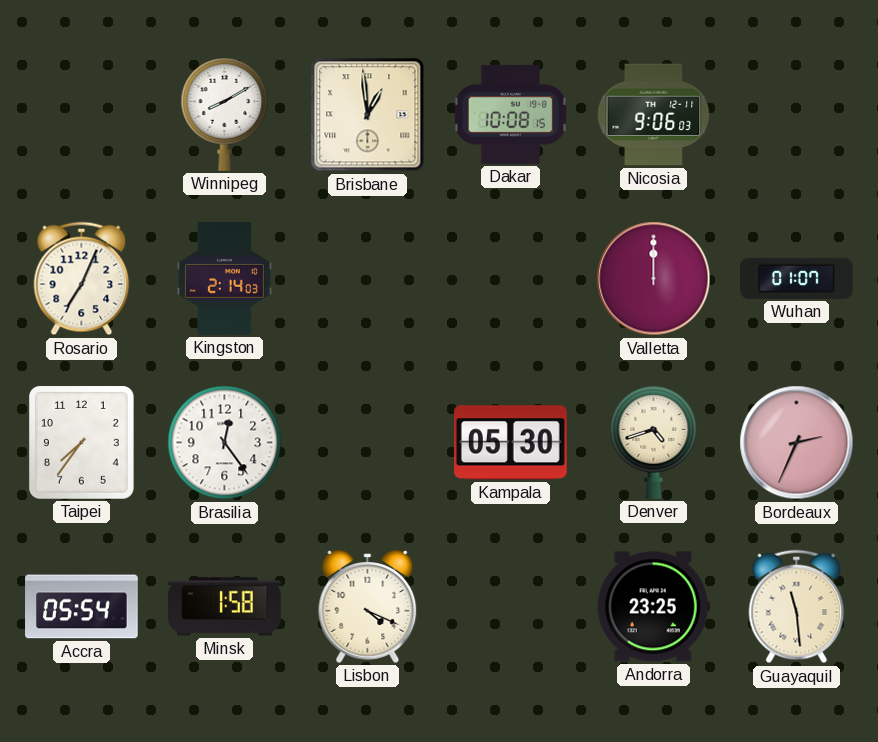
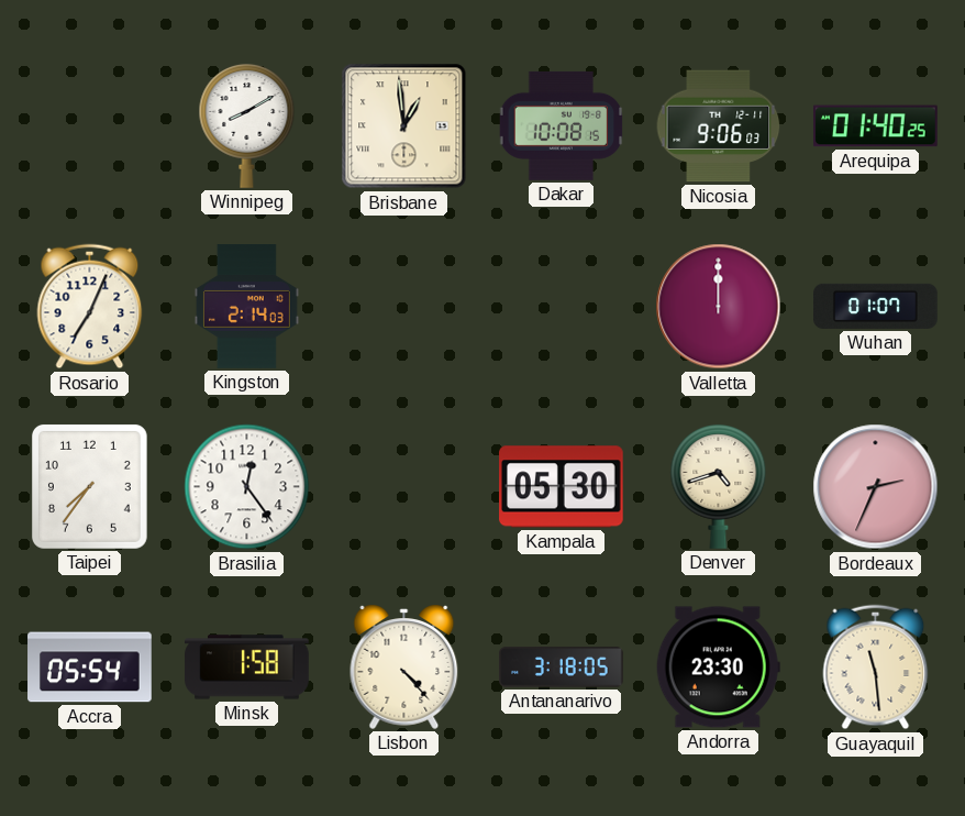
Arequipa: none -> 01:40
Lisbon: 4:19 -> 4:23
Antananarivo: none -> 3:18
Andorra: 23:25 -> 23:30
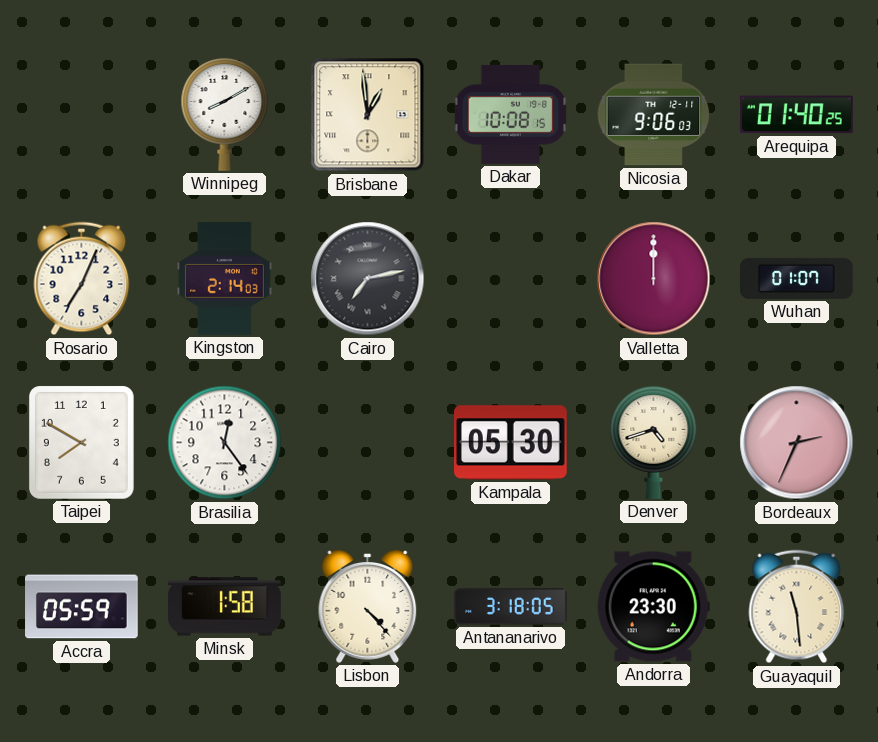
Cairo: none -> 7:13
Taipei: 7:36 -> 7:50
Accra: 05:54 -> 05:59
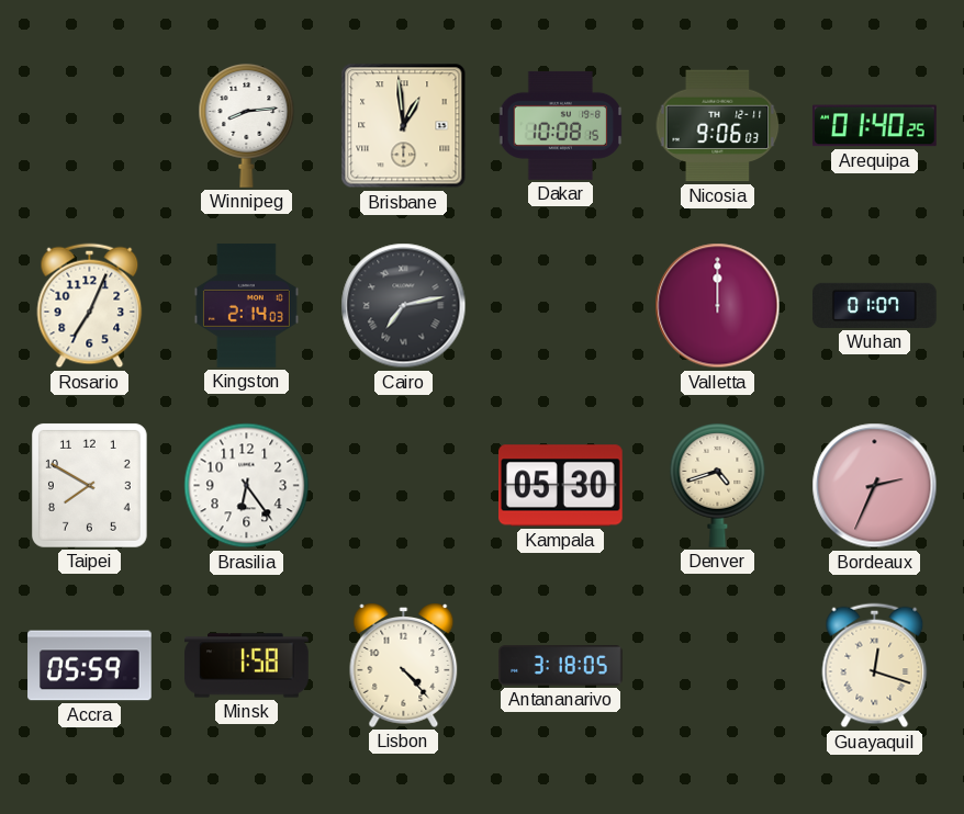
Winnipeg: 8:10 -> 8:14
Brasilia: 12:24 -> 6:24
Andorra: 23:30 -> none
Guayaquil: 11:29 -> 12:18
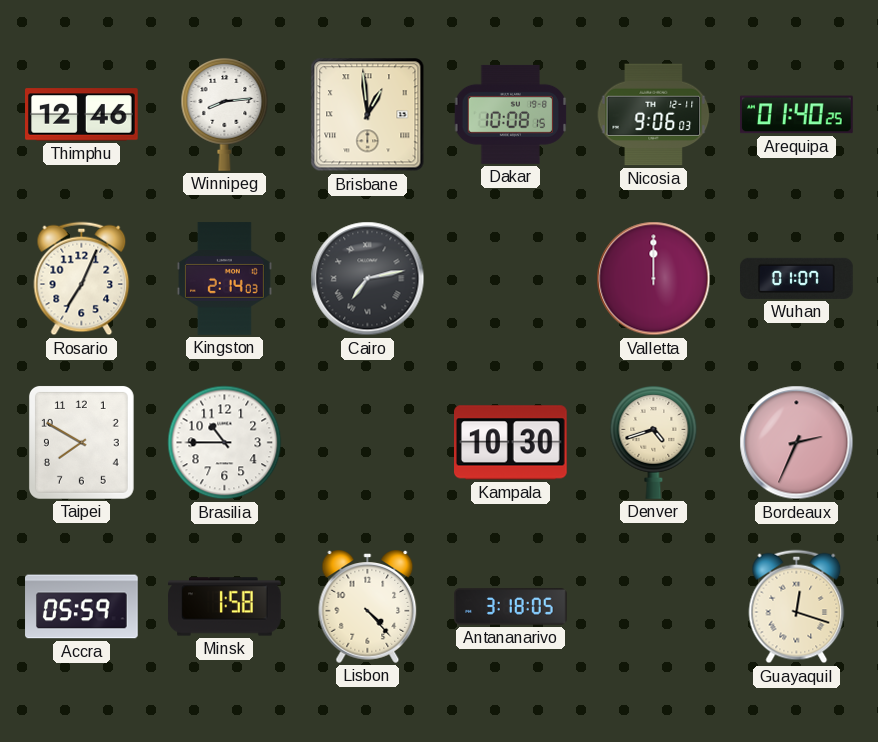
Thimphu: none -> 12:46
Brasilia: 6:24 -> 10:45
Kampala: 05:30 -> 10:30
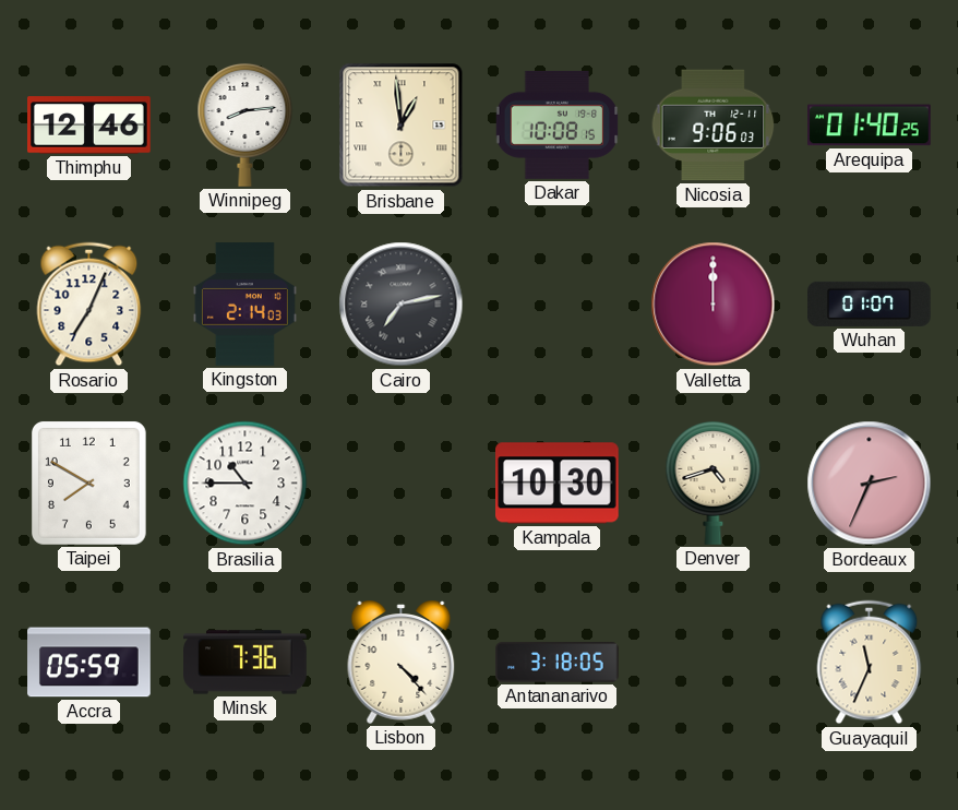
Minsk: 1:58 -> 7:36
Guayaquil: 12:18 -> 11:34
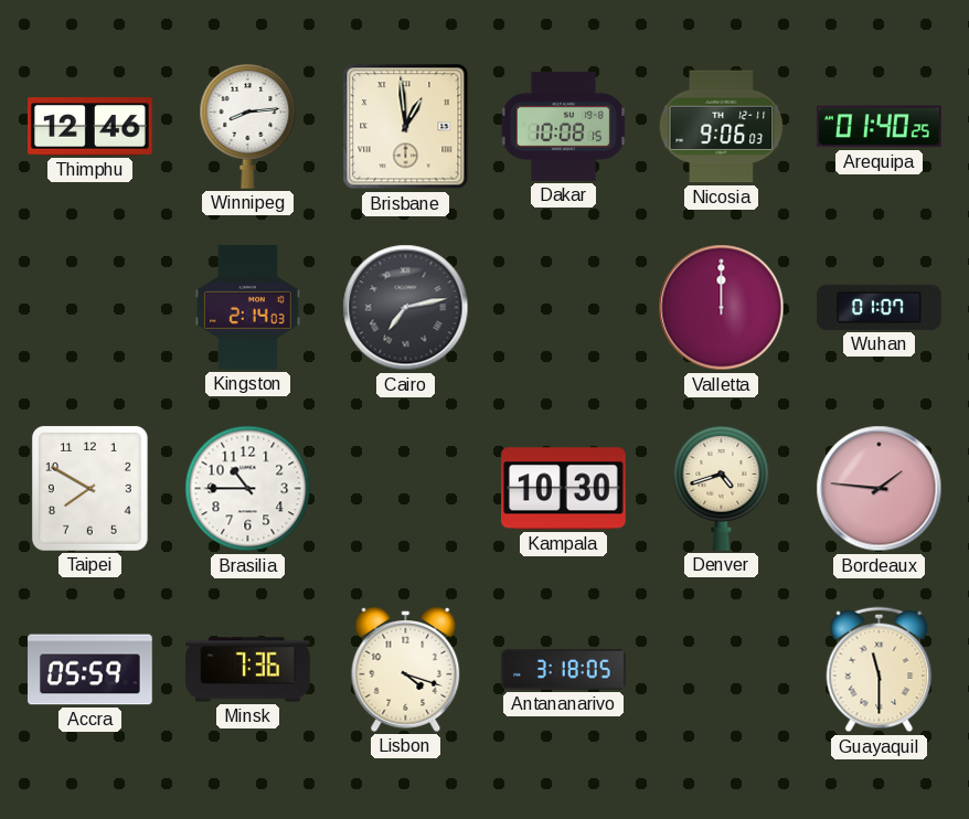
Rosario: 7:04 -> none
Bordeaux: 2:34 -> 1:46
Lisbon: 4:23 -> 4:18
Guayaquil: 11:34 -> 11:30
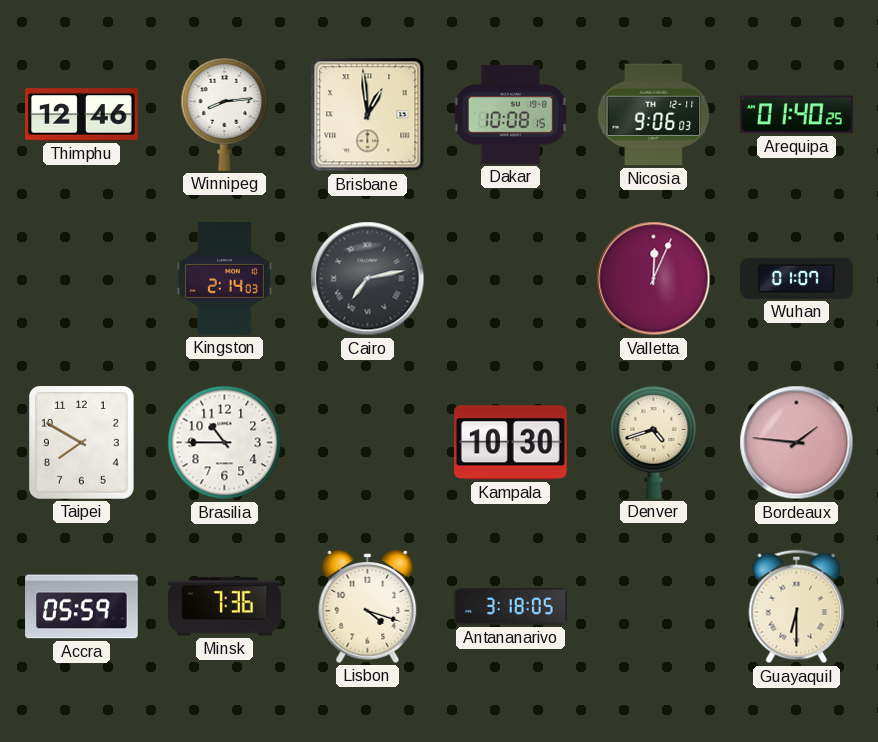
Valletta: 12:00 -> 12:04
Guayaquil: 11:30 -> 6:30
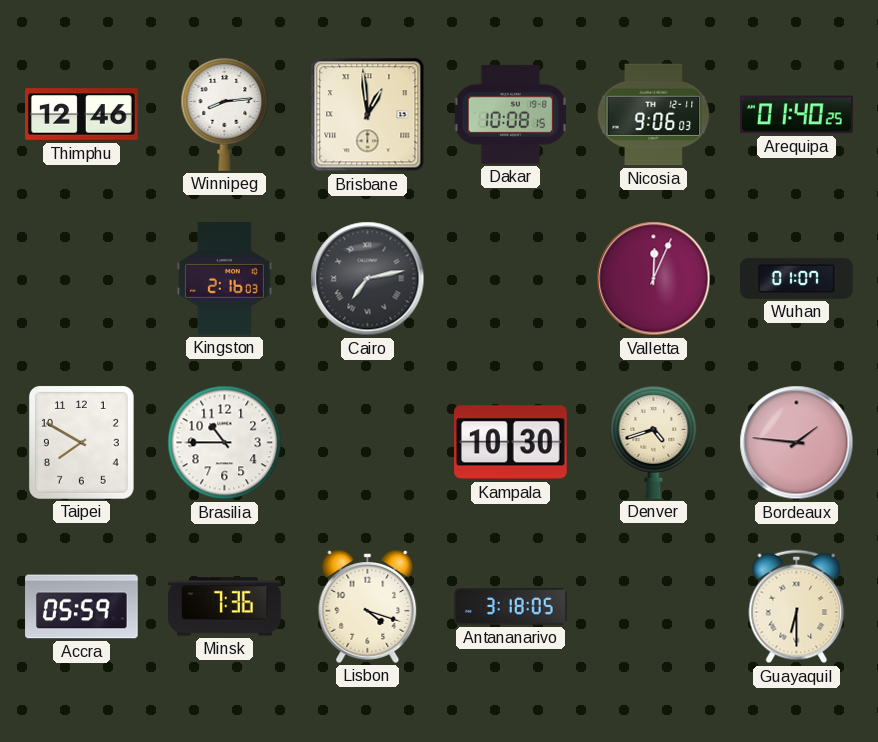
Kingston: 2:14 -> 2:16
